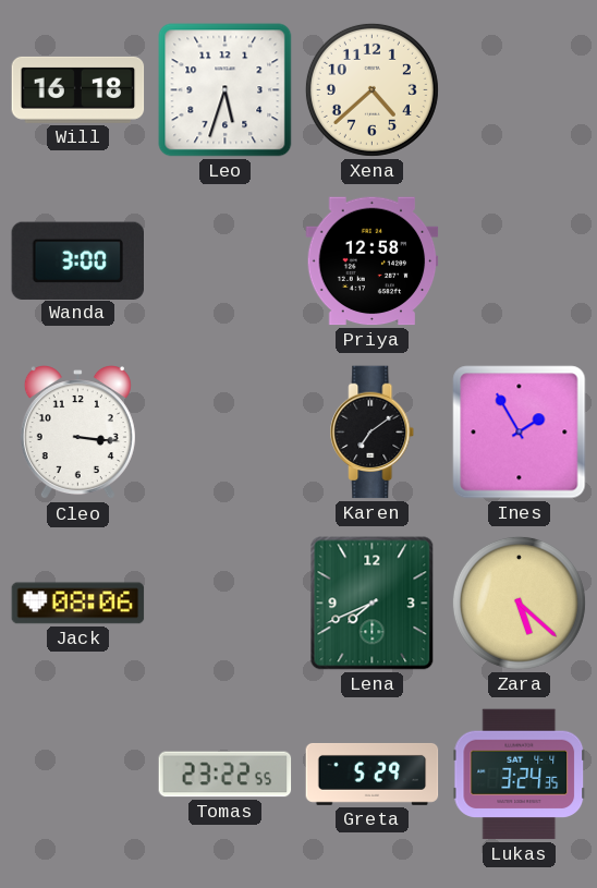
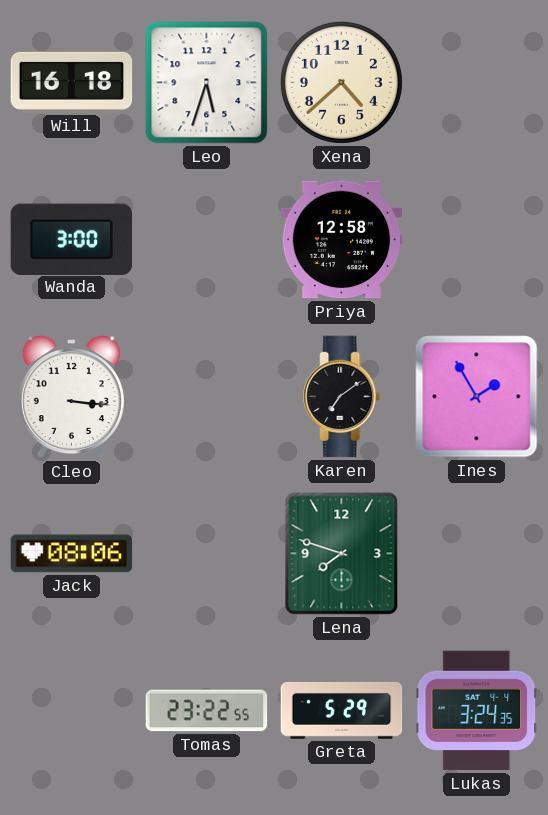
Lena: 7:41 -> 7:48
Zara: 5:22 -> none
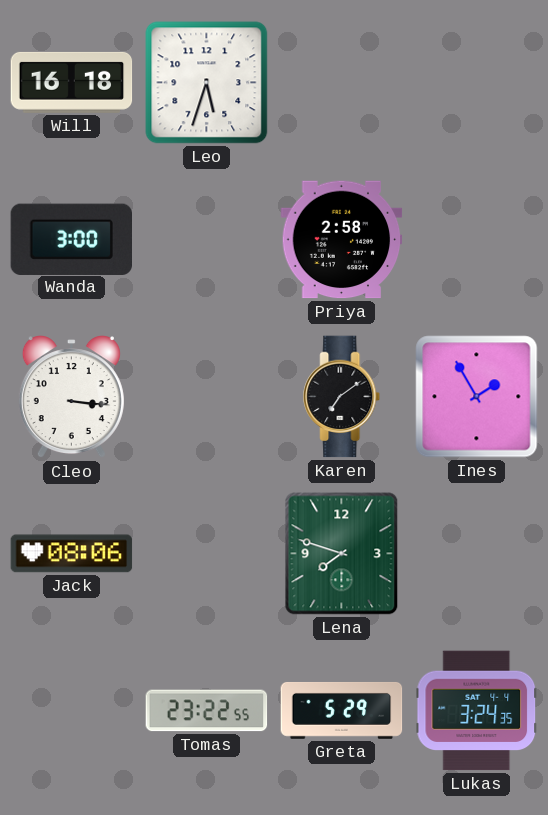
Xena: 4:38 -> none
Priya: 12:58 -> 2:58
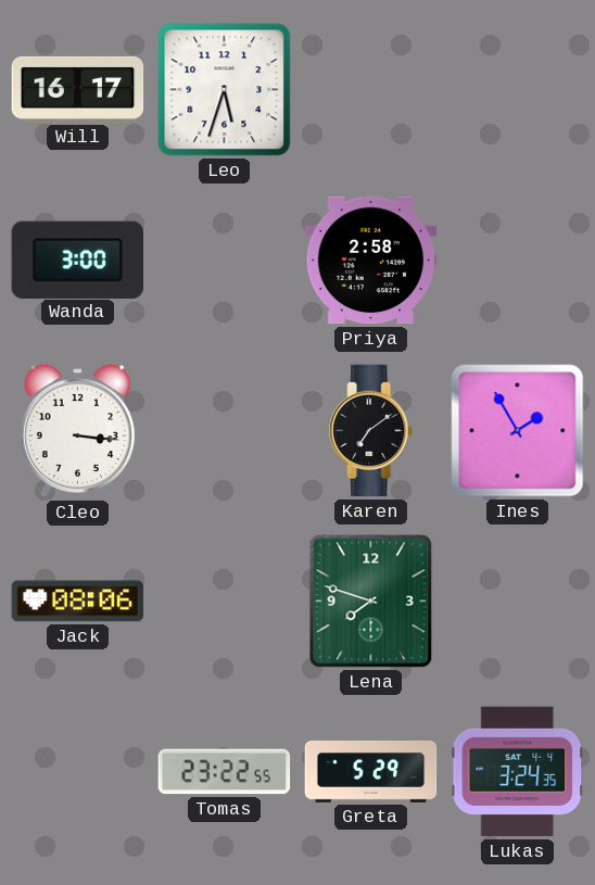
Will: 16:18 -> 16:17
